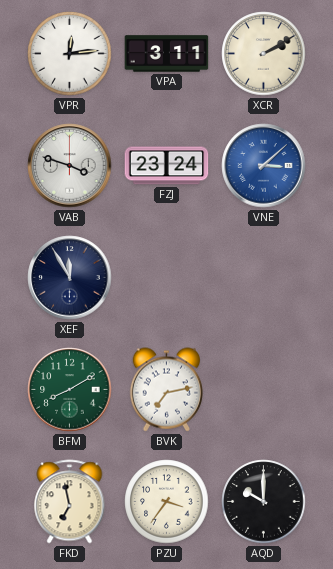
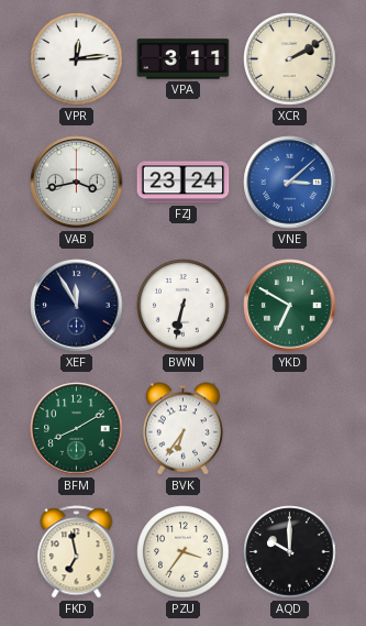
VAB: 3:48 -> 3:43
BWN: none -> 6:32
YKD: none -> 6:50
BVK: 7:13 -> 6:36
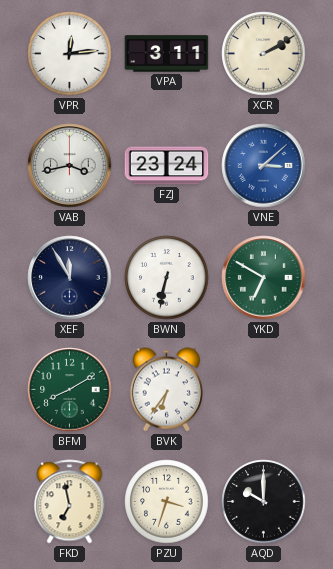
PZU: 3:36 -> 3:33
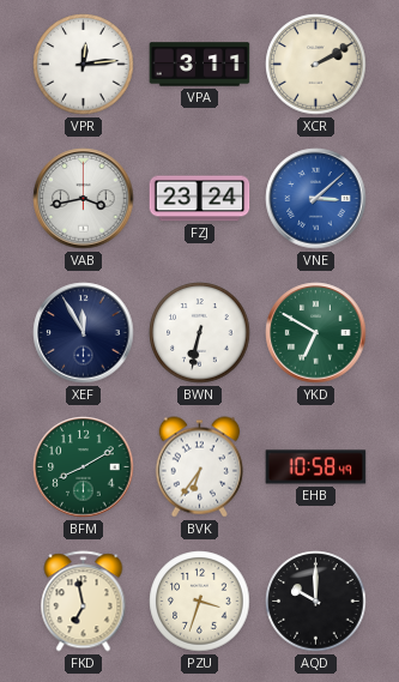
EHB: none -> 10:58
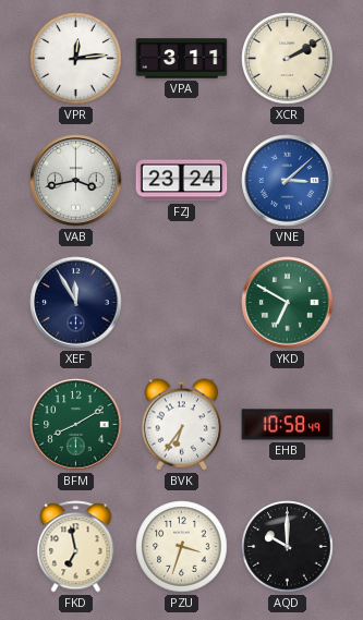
BWN: 6:32 -> none
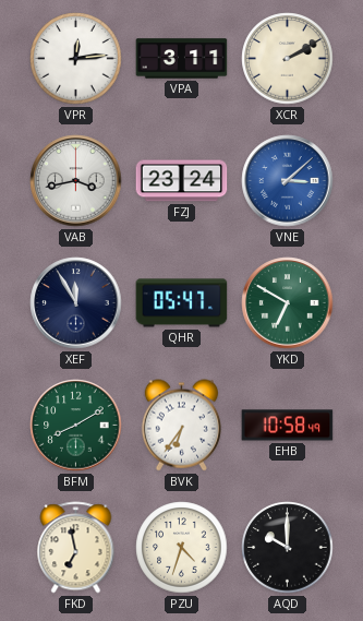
QHR: none -> 05:47
PZU: 3:33 -> 4:33
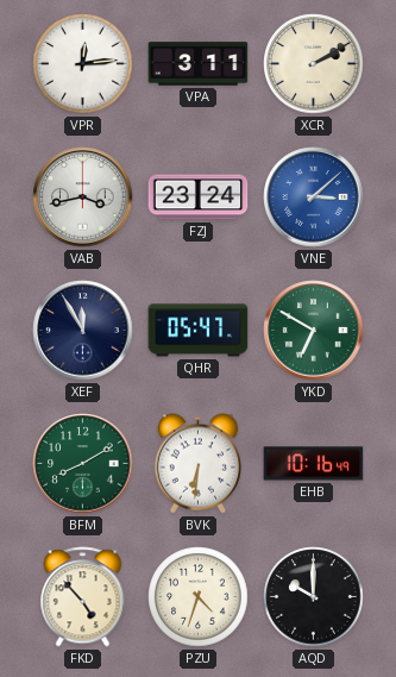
BVK: 6:36 -> 6:31
EHB: 10:58 -> 10:16
FKD: 6:58 -> 4:53
